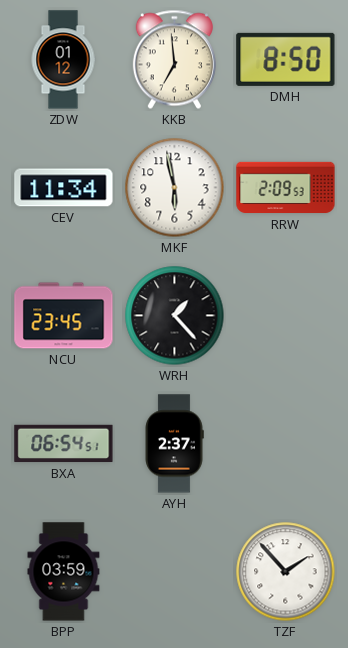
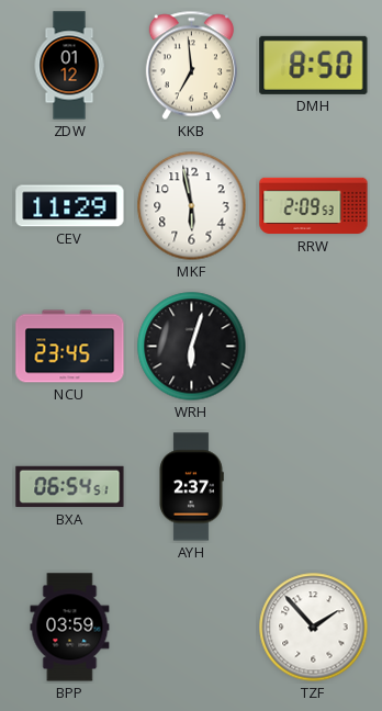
CEV: 11:34 -> 11:29
WRH: 1:23 -> 6:03
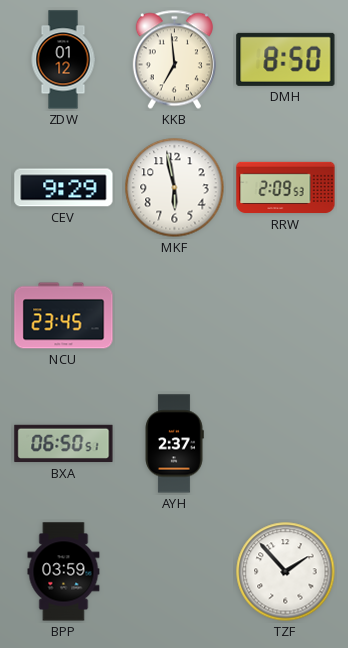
CEV: 11:29 -> 9:29
WRH: 6:03 -> none
BXA: 06:54 -> 06:50
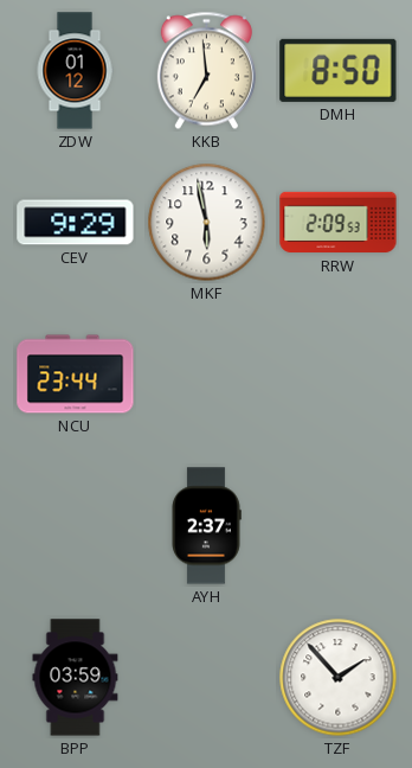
NCU: 23:45 -> 23:44
BXA: 06:50 -> none
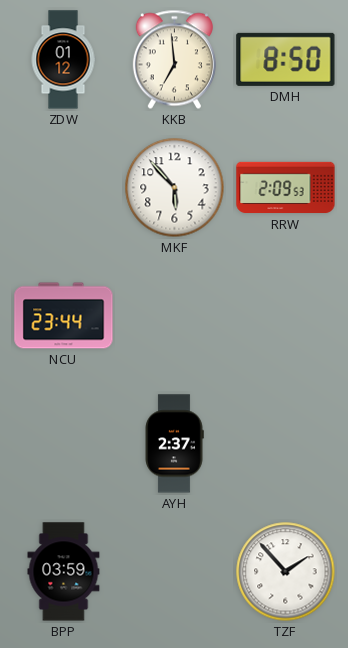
CEV: 9:29 -> none
MKF: 5:58 -> 5:53
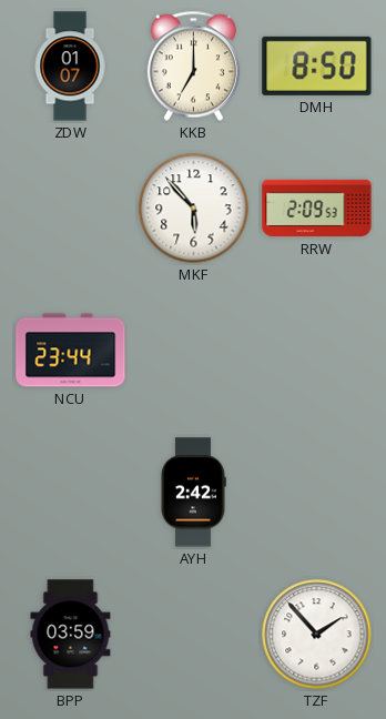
ZDW: 01:12 -> 01:07
KKB: 6:59 -> 7:00
AYH: 2:37 -> 2:42
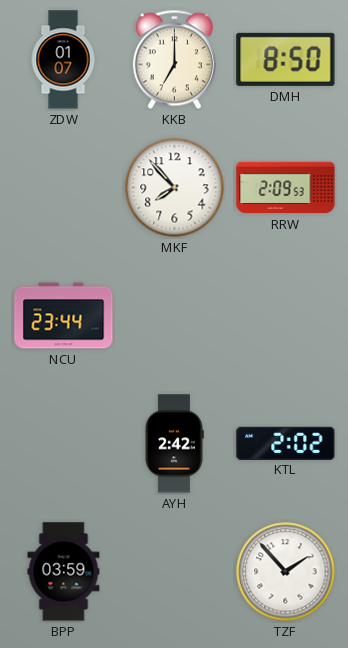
MKF: 5:53 -> 7:53
KTL: none -> 2:02
